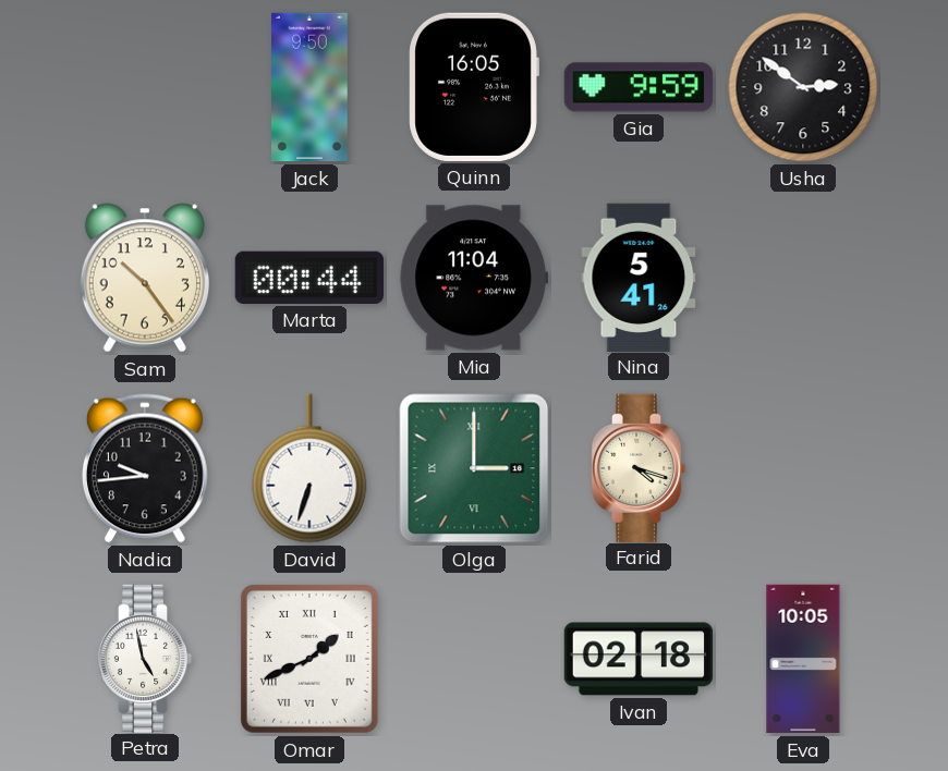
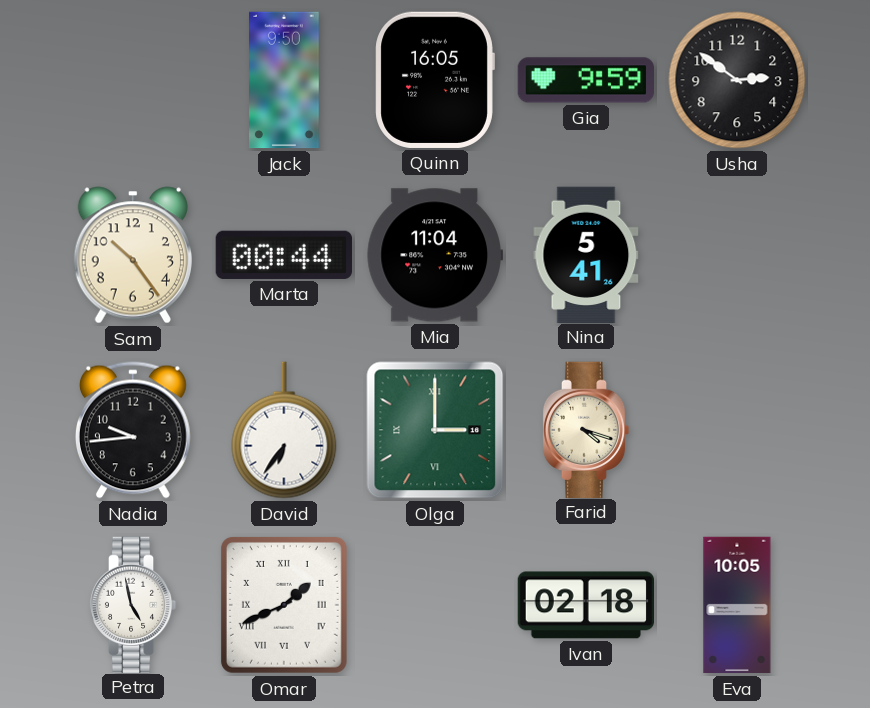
David: 6:33 -> 6:36
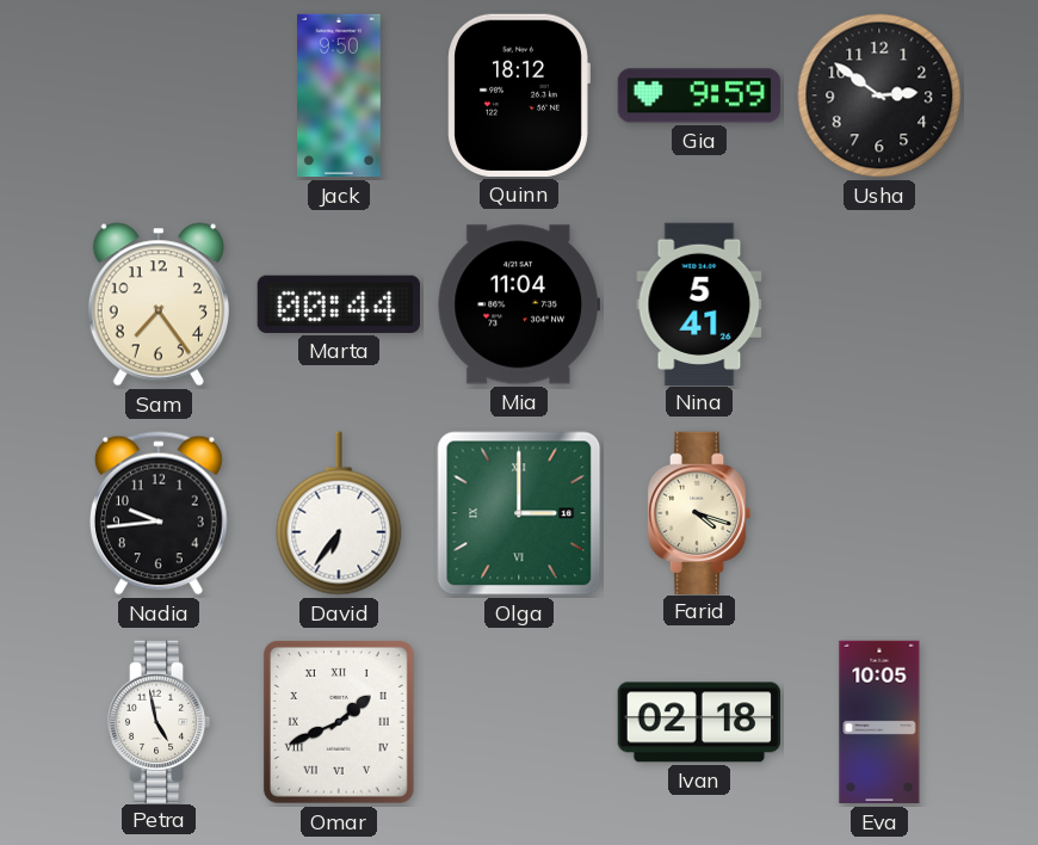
Quinn: 16:05 -> 18:12
Sam: 10:24 -> 7:24
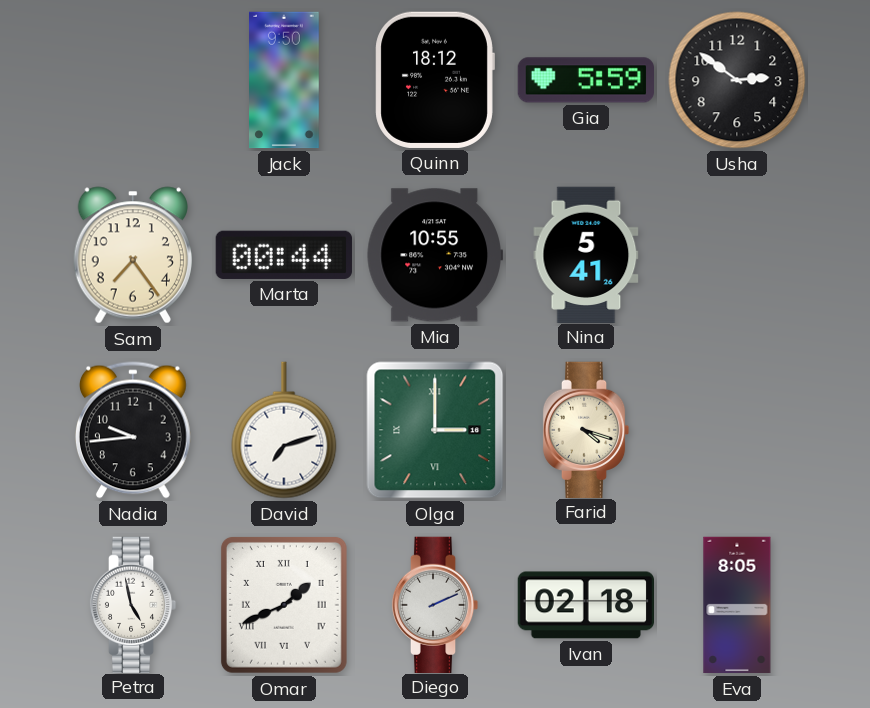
Gia: 9:59 -> 5:59
Mia: 11:04 -> 10:55
David: 6:36 -> 7:12
Diego: none -> 2:11
Eva: 10:05 -> 8:05
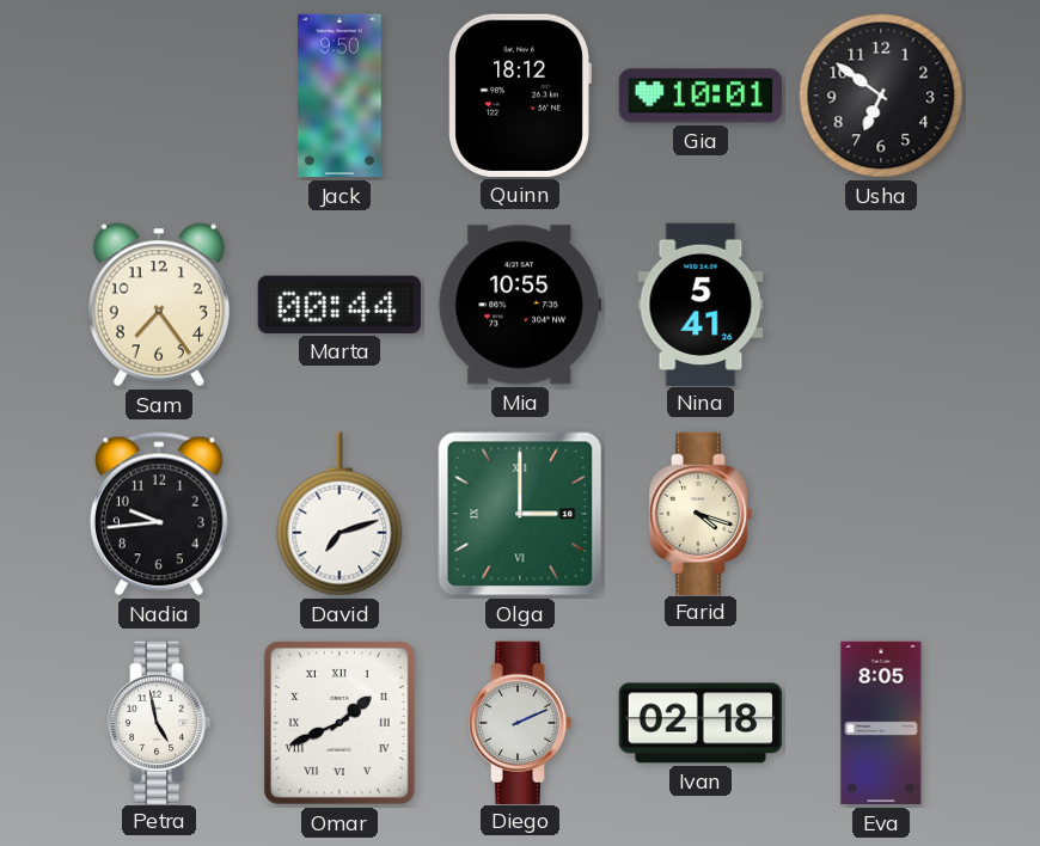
Gia: 5:59 -> 10:01
Usha: 2:51 -> 6:51
